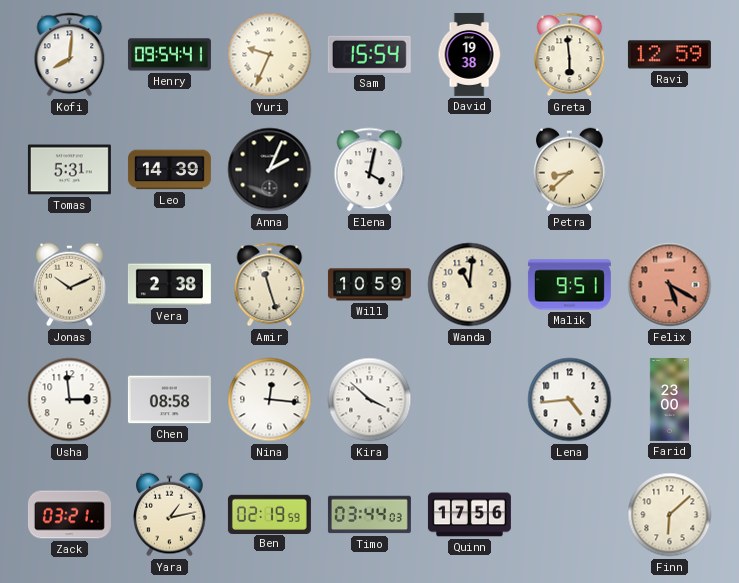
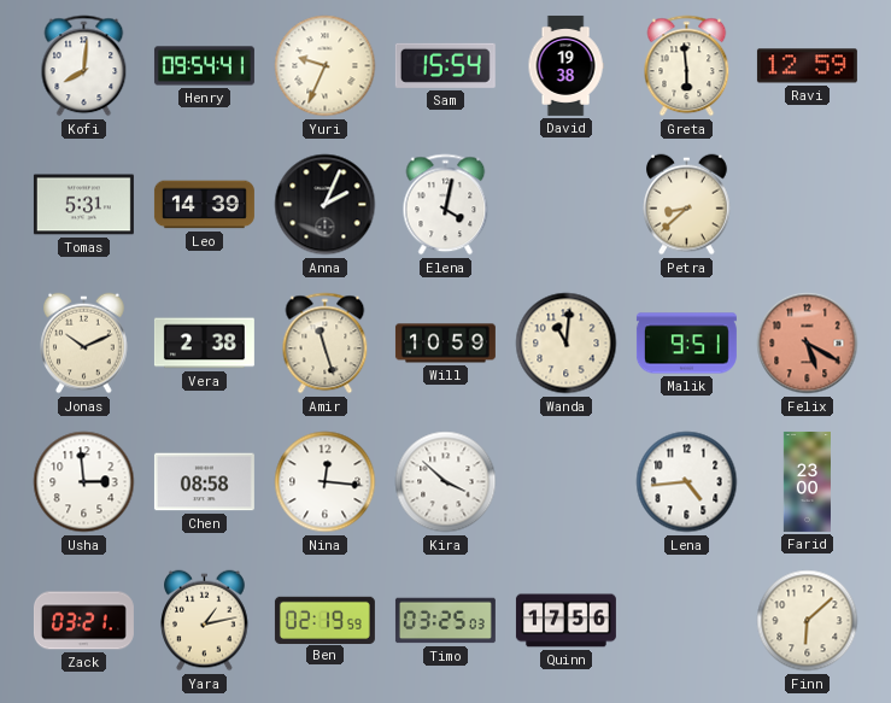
Timo: 03:44 -> 03:25
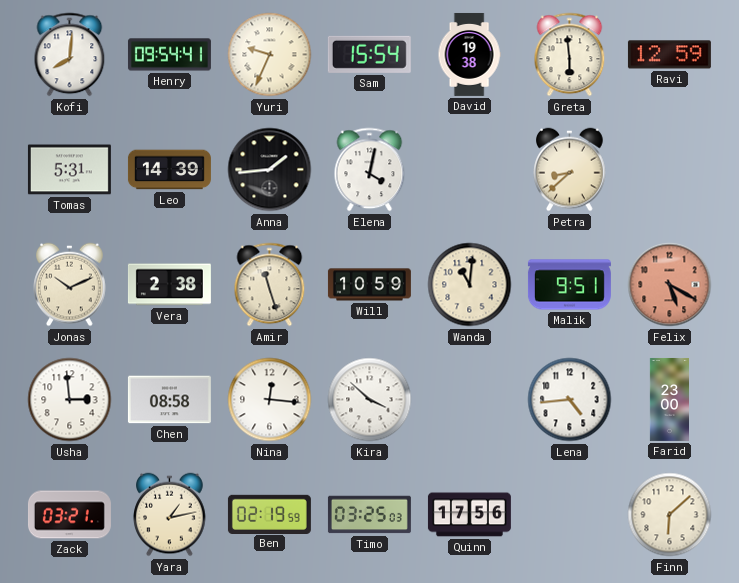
Anna: 2:04 -> 1:44
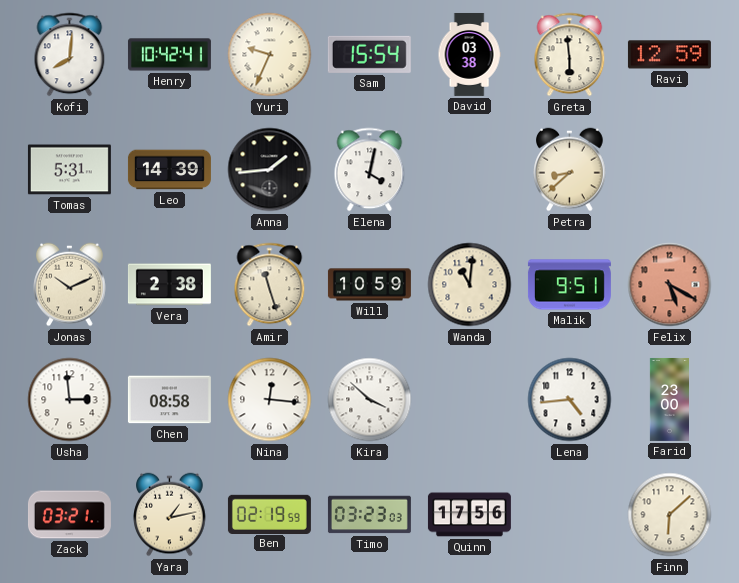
Henry: 09:54 -> 10:42
David: 19:38 -> 03:38
Timo: 03:25 -> 03:23
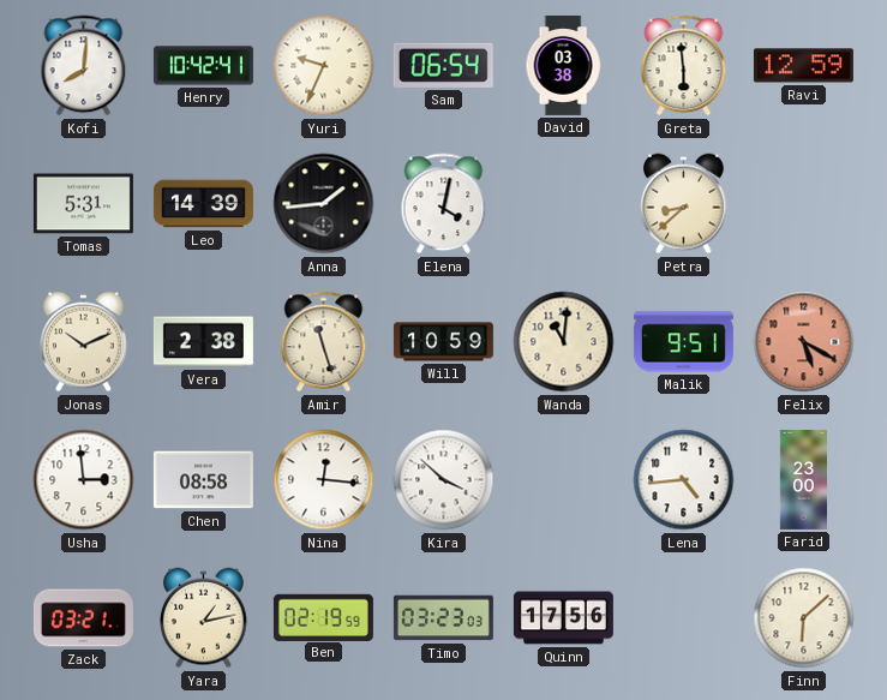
Sam: 15:54 -> 06:54
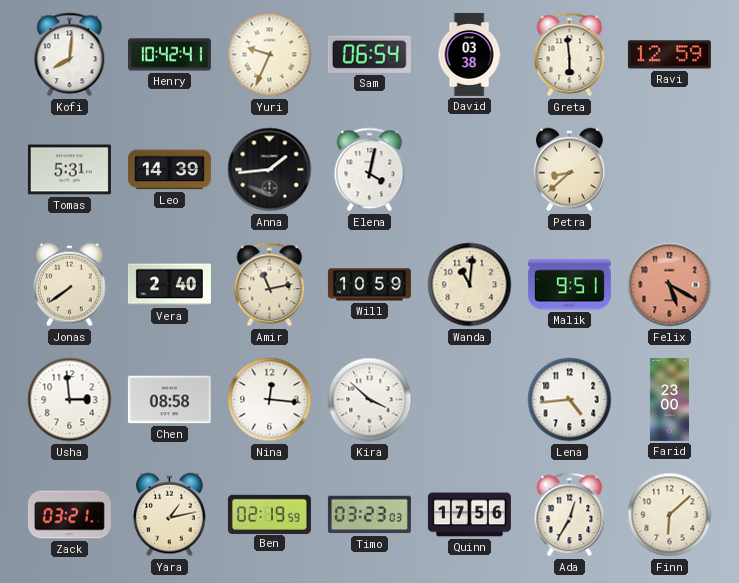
Jonas: 10:11 -> 7:39
Vera: 2:38 -> 2:40
Amir: 11:27 -> 11:13
Ada: none -> 12:35
